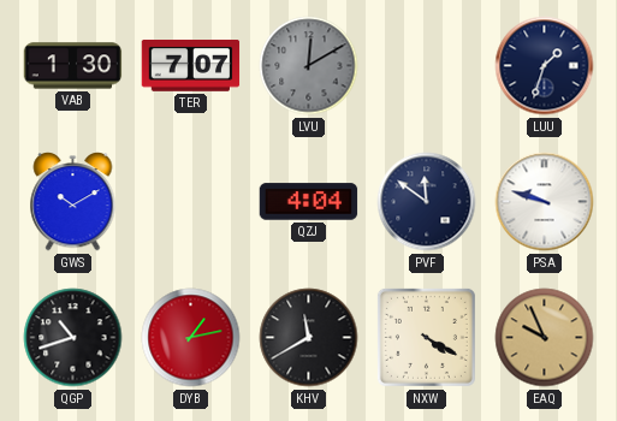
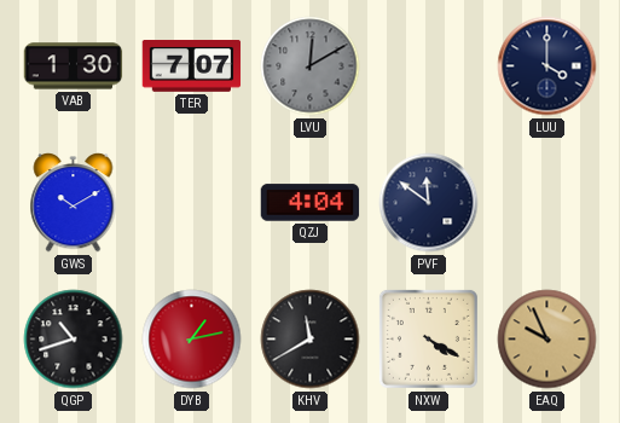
LUU: 1:33 -> 4:00
PSA: 9:48 -> none
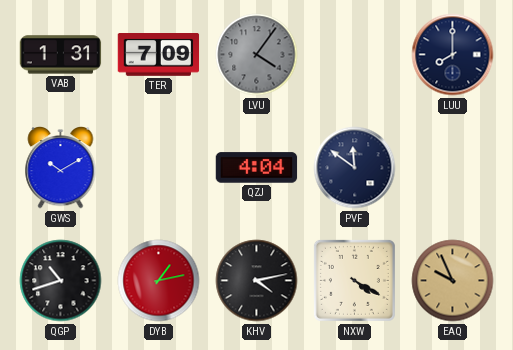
VAB: 1:30 -> 1:31
TER: 7:07 -> 7:09
LVU: 12:10 -> 4:06
LUU: 4:00 -> 8:00
KHV: 11:40 -> 4:13
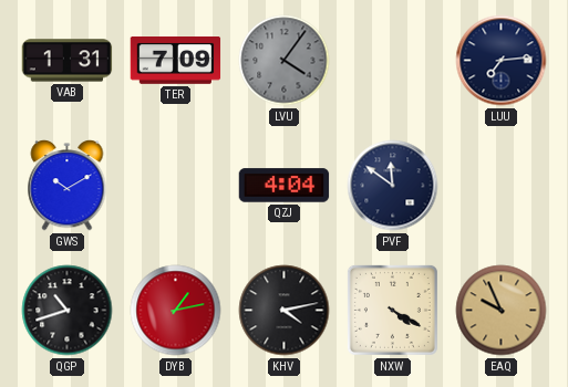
LUU: 8:00 -> 7:14
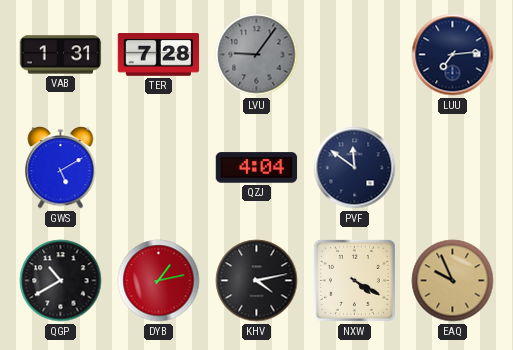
TER: 7:09 -> 7:28
LVU: 4:06 -> 9:06
GWS: 10:10 -> 5:10
QGP: 10:42 -> 10:40
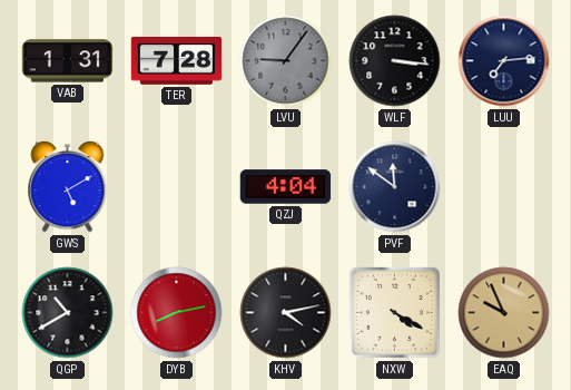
WLF: none -> 3:16
DYB: 1:13 -> 8:13
